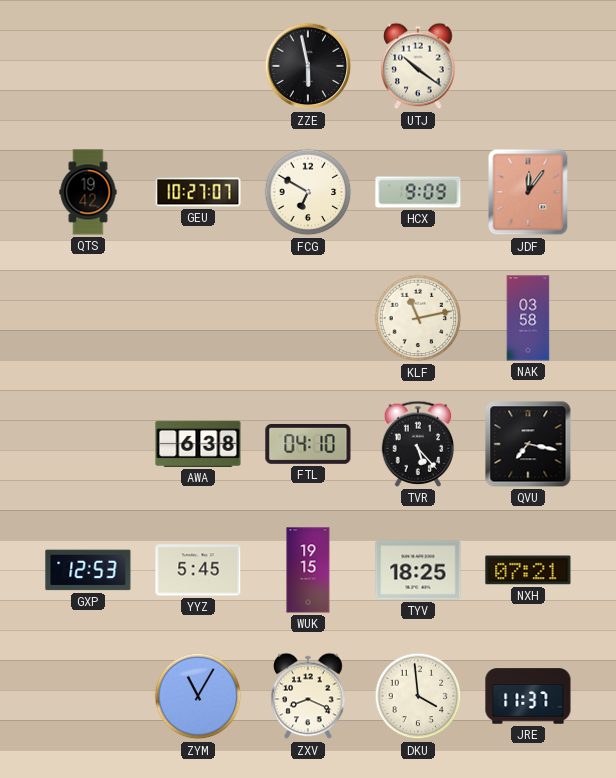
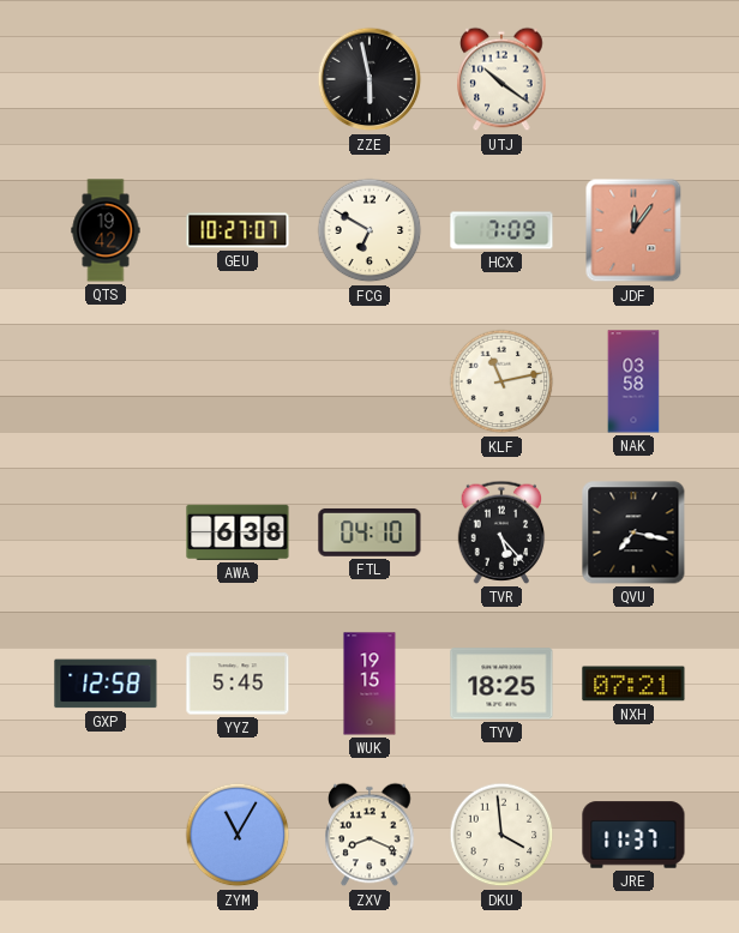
HCX: 9:09 -> 7:09
GXP: 12:53 -> 12:58
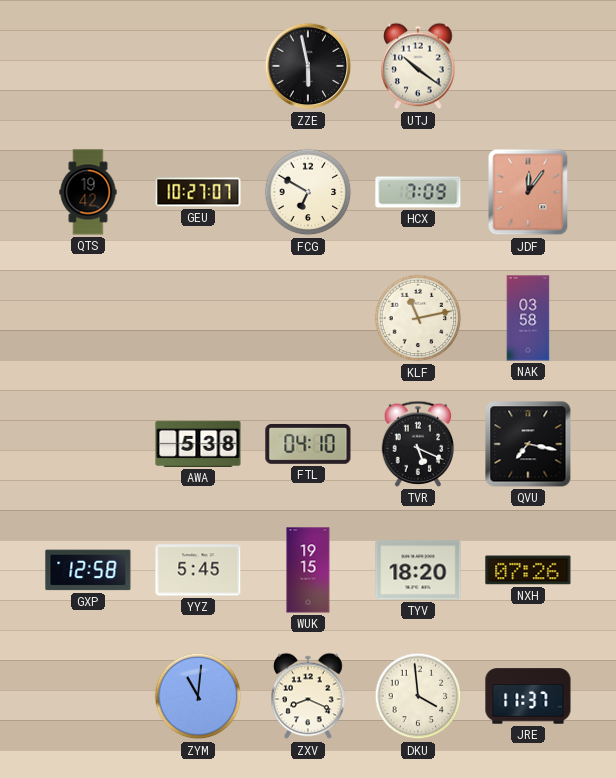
AWA: 6:38 -> 5:38
TVR: 5:23 -> 5:19
TYV: 18:25 -> 18:20
NXH: 07:21 -> 07:26
ZYM: 11:05 -> 11:01
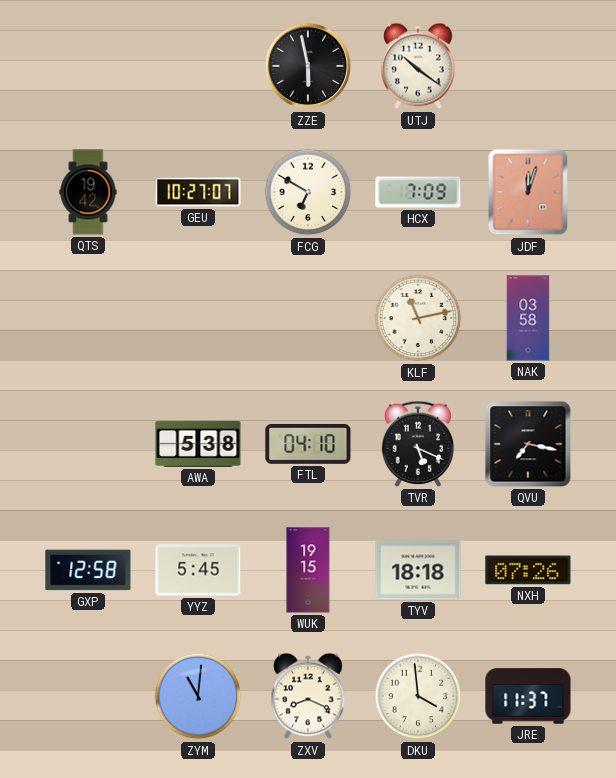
JDF: 12:06 -> 12:03
TYV: 18:20 -> 18:18
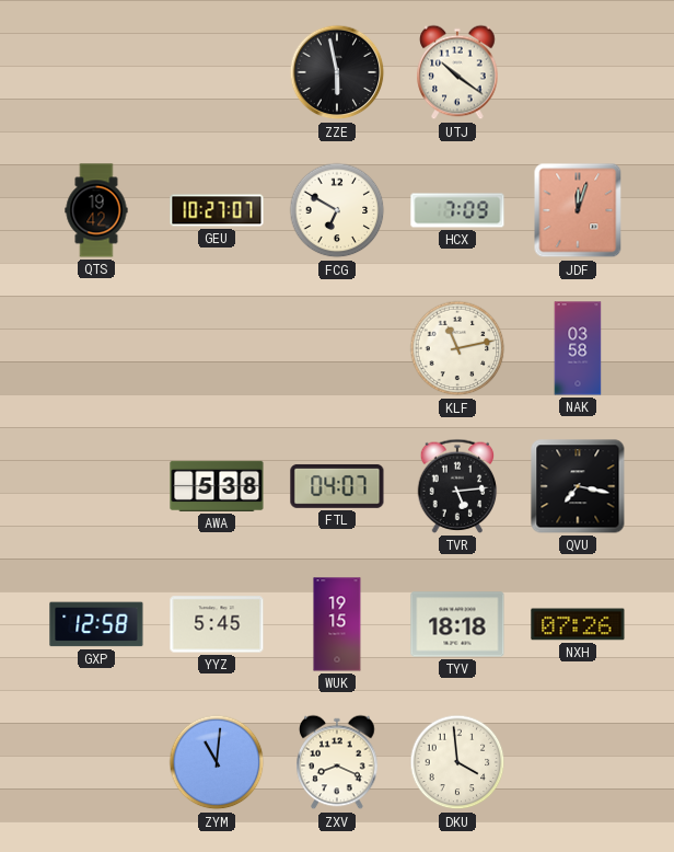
FTL: 04:10 -> 04:07
TVR: 5:19 -> 5:14
JRE: 11:37 -> none
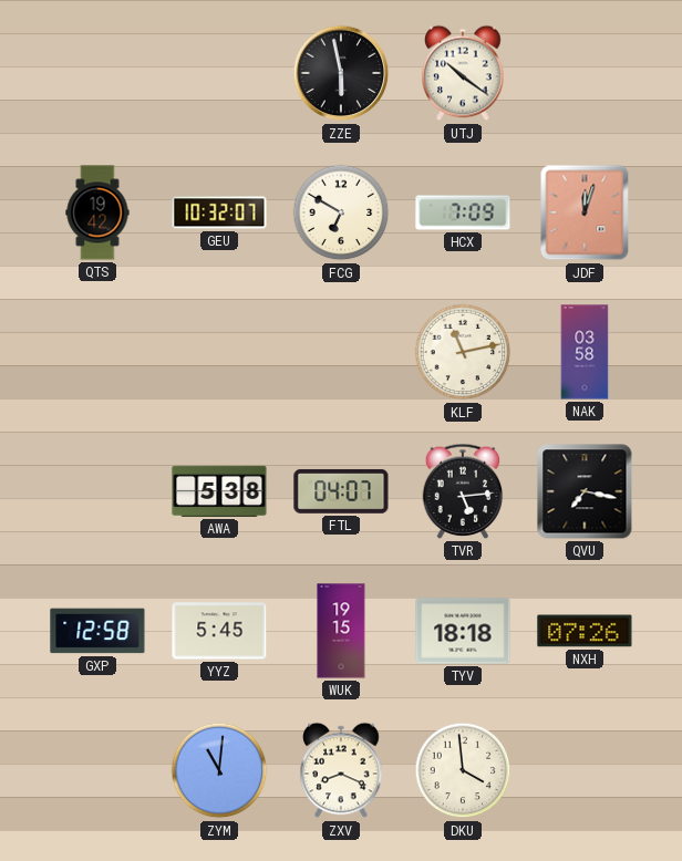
GEU: 10:27 -> 10:32
